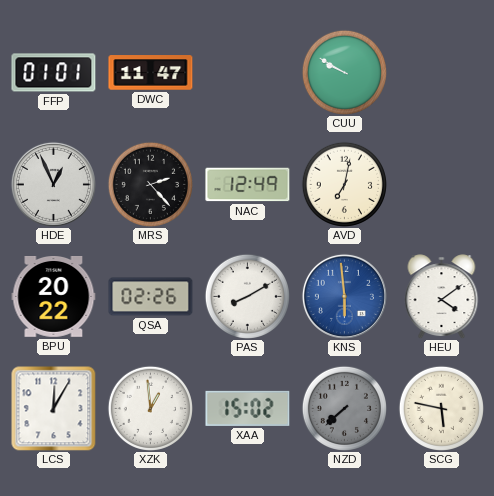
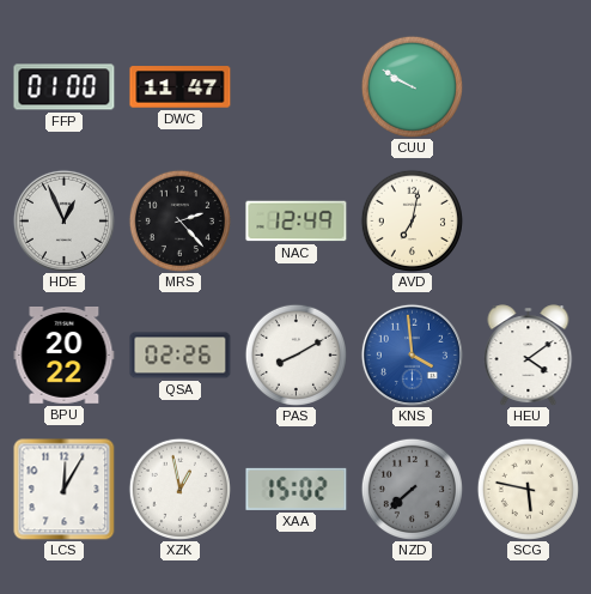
FFP: 01:01 -> 01:00
KNS: 5:59 -> 3:59
XZK: 12:59 -> 12:58
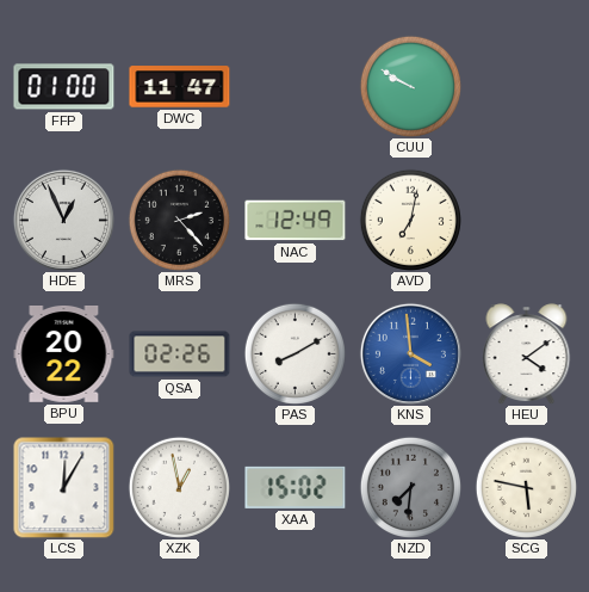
NZD: 7:38 -> 7:31
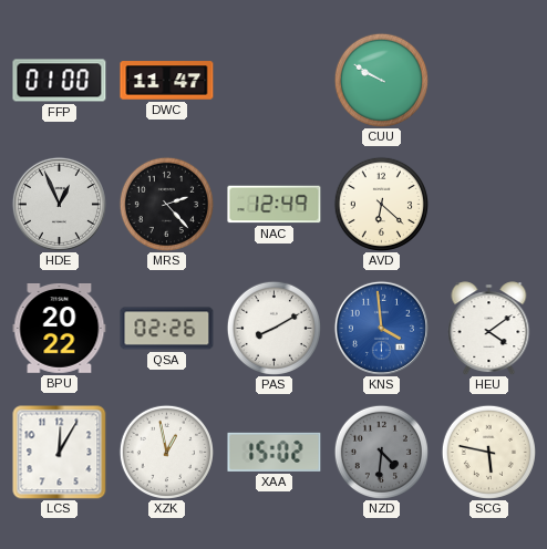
AVD: 7:02 -> 6:22
NZD: 7:31 -> 4:31
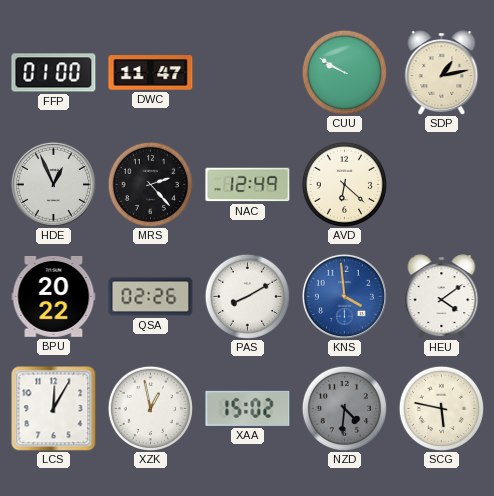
SDP: none -> 1:13
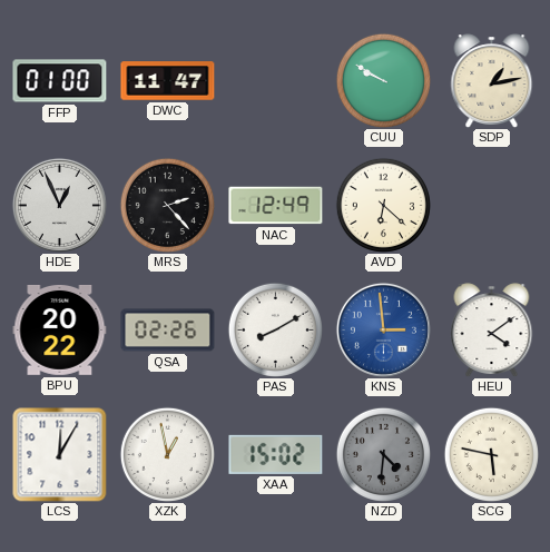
KNS: 3:59 -> 2:59
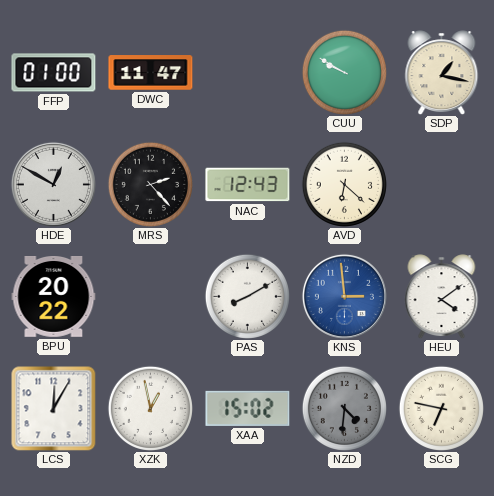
SDP: 1:13 -> 1:17
HDE: 12:56 -> 12:50
NAC: 12:49 -> 12:43
QSA: 02:26 -> none
SCG: 5:47 -> 6:47
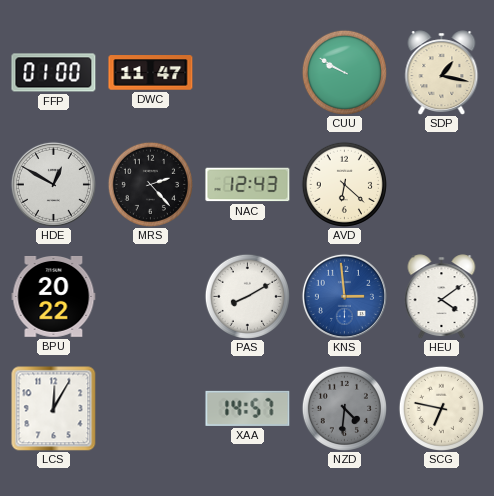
XZK: 12:58 -> none
XAA: 15:02 -> 14:57
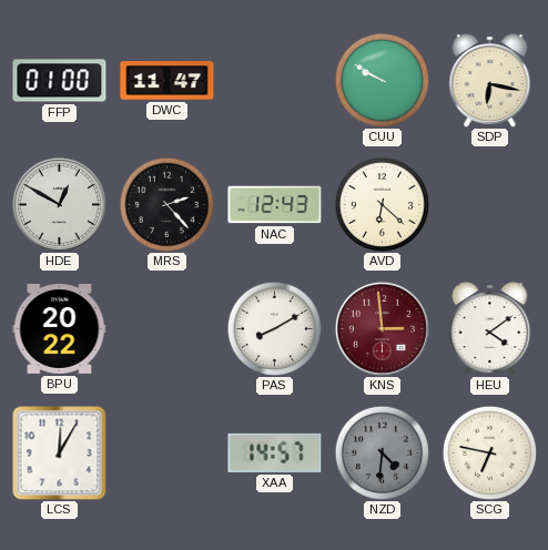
SDP: 1:17 -> 6:17
KNS dial: blue -> burgundy
